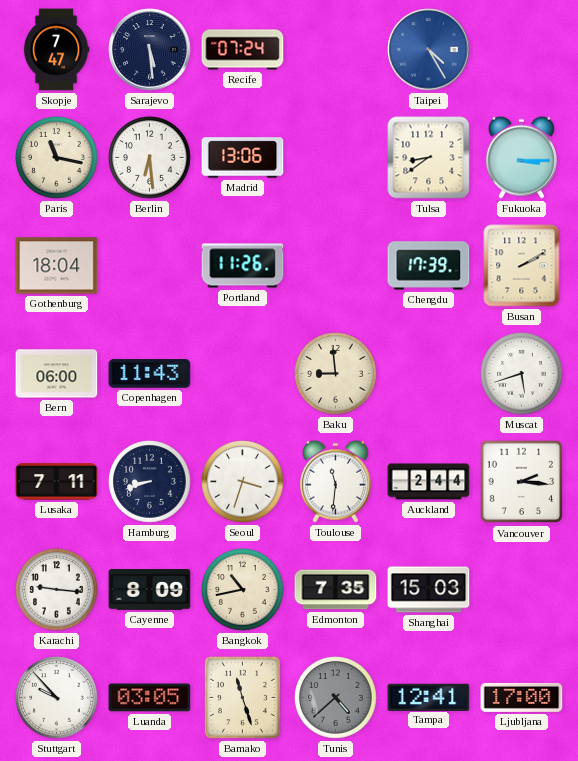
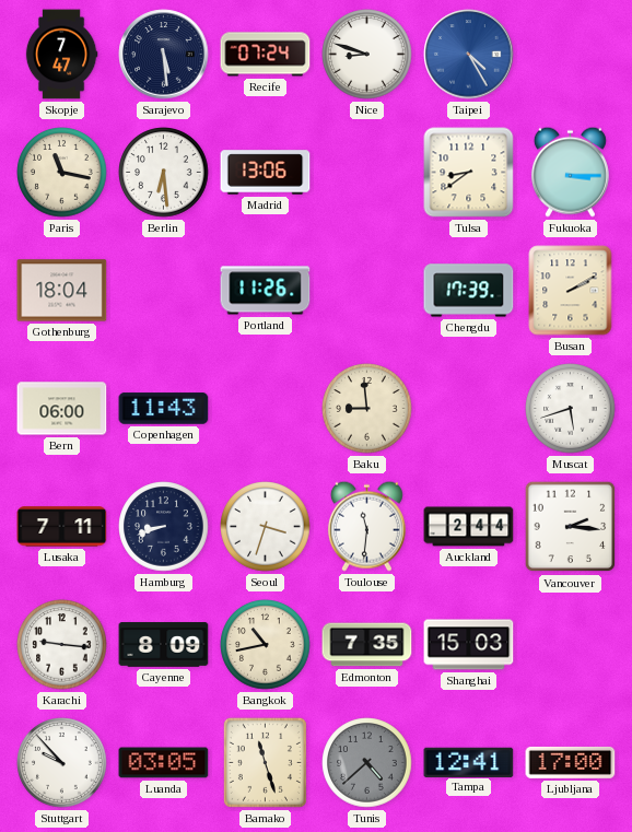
Nice: none -> 8:48
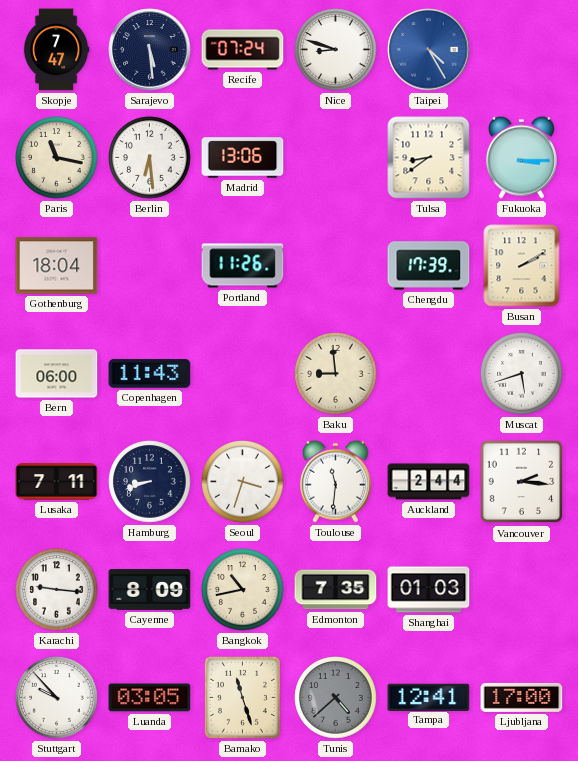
Shanghai: 15:03 -> 01:03
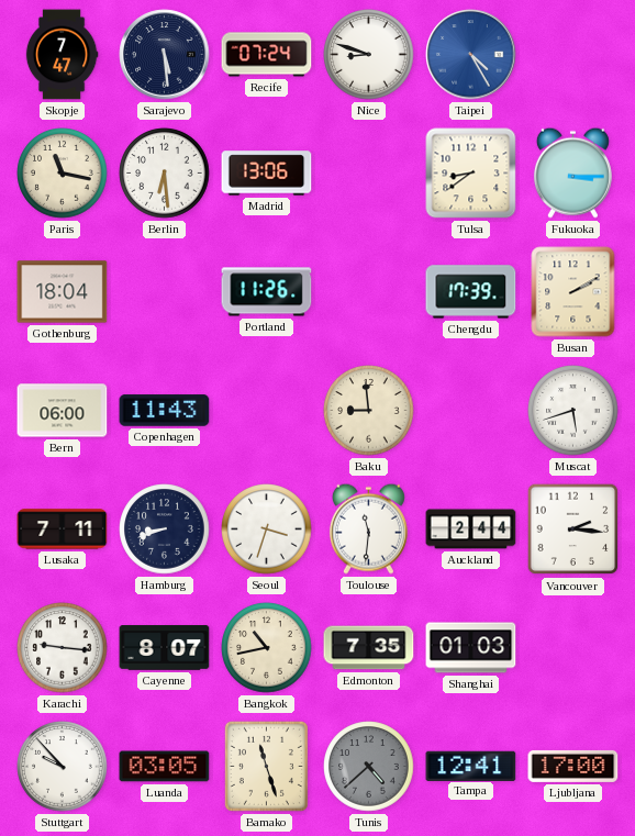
Cayenne: 8:09 -> 8:07
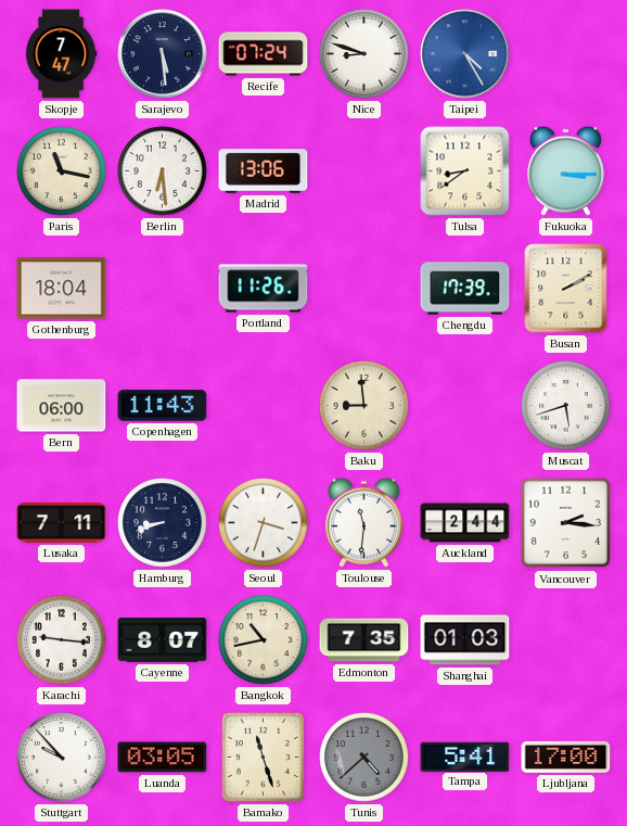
Tampa: 12:41 -> 5:41
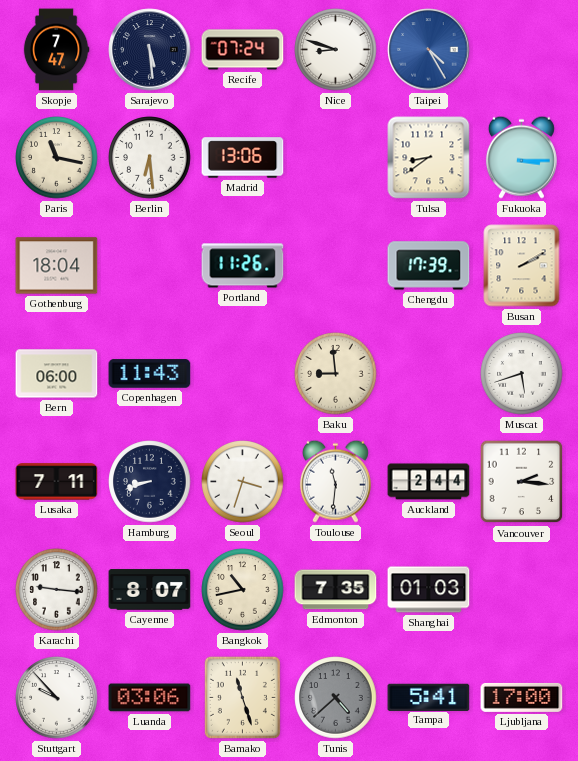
Luanda: 03:05 -> 03:06
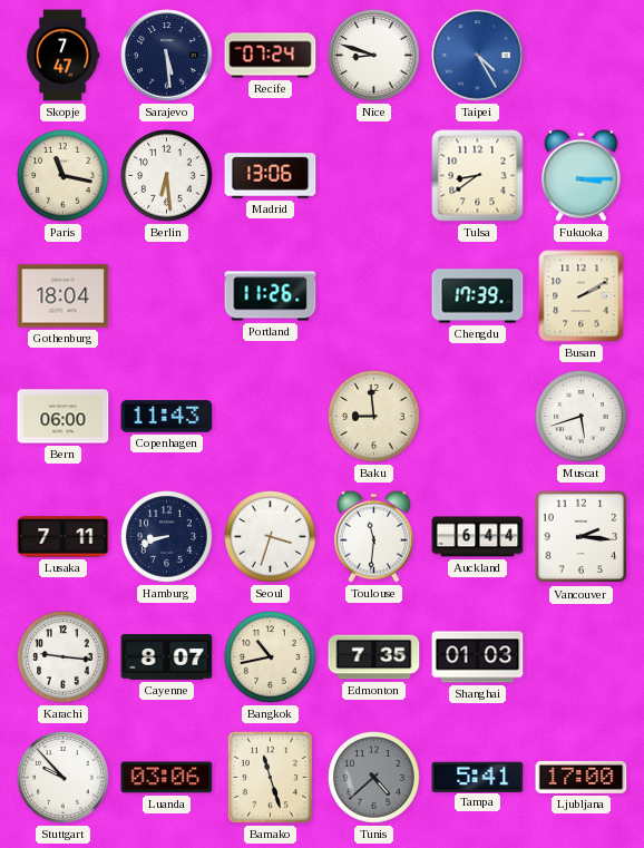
Auckland: 2:44 -> 6:44
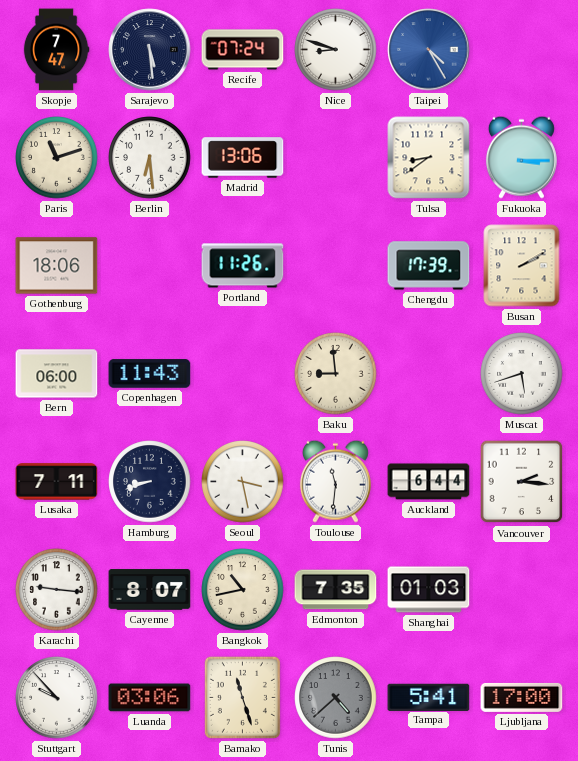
Paris: 11:17 -> 11:12
Gothenburg: 18:04 -> 18:06
Seoul: 3:33 -> 3:28
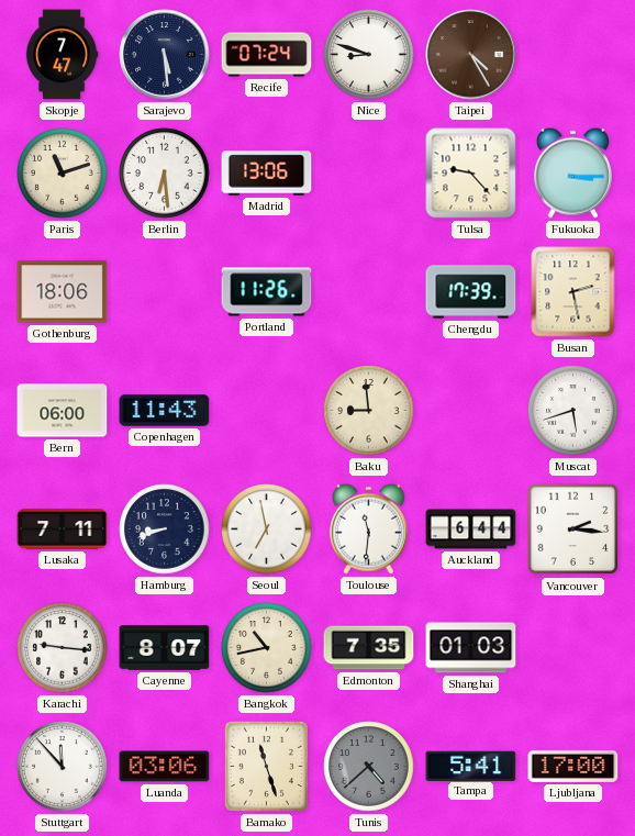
Taipei dial: blue -> brown
Tulsa: 8:39 -> 9:23
Busan: 2:10 -> 2:28
Seoul: 3:28 -> 6:58
Stuttgart: 9:53 -> 11:53
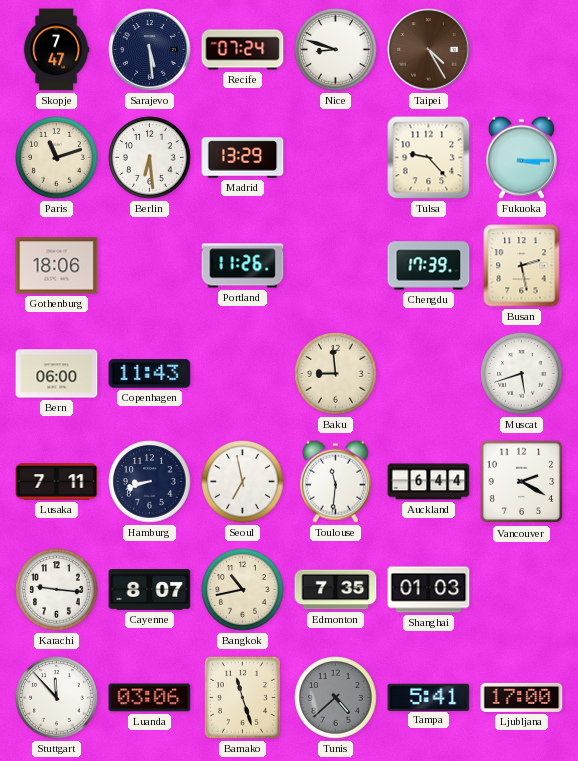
Madrid: 13:06 -> 13:29
Vancouver: 2:16 -> 2:20
